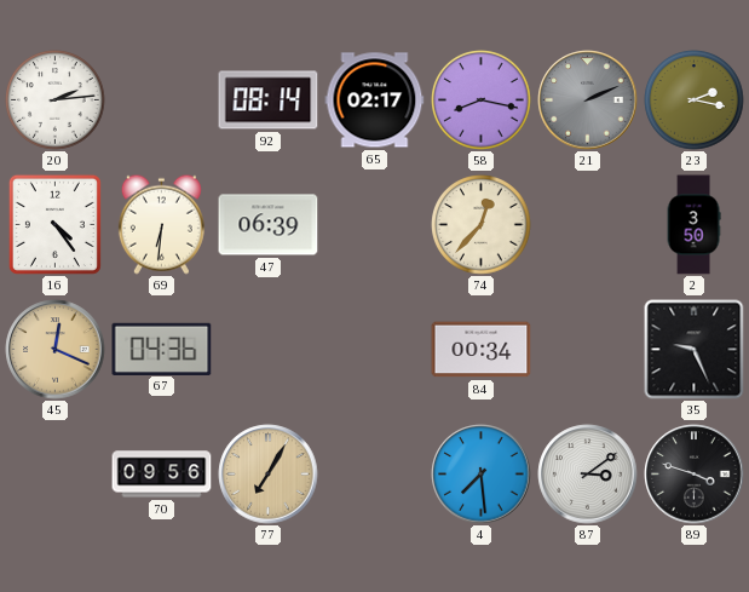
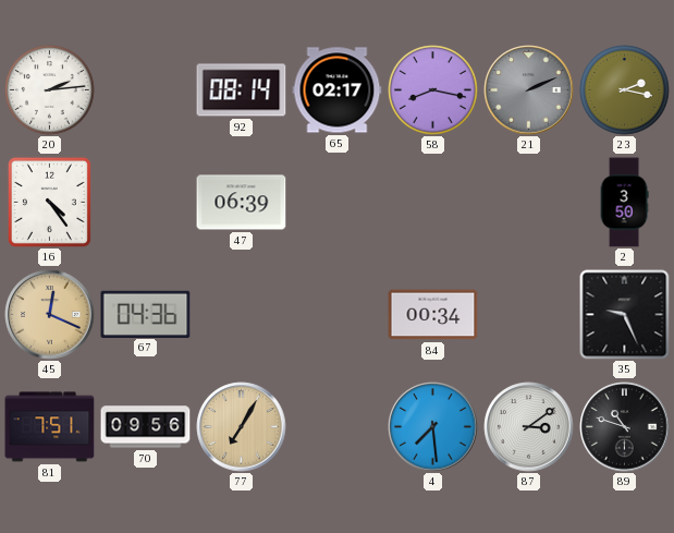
69: 6:31 -> none
74: 12:37 -> none
81: none -> 7:51
89: 3:48 -> 10:48
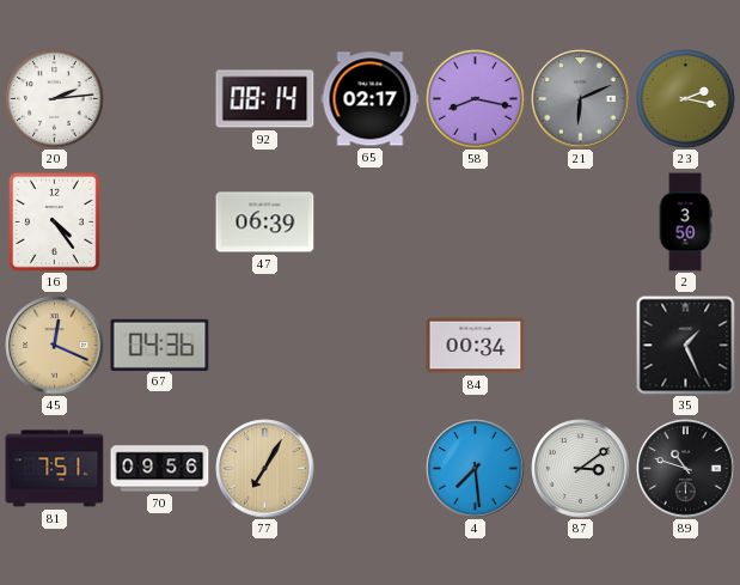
21: 2:11 -> 6:11
35: 9:26 -> 1:26
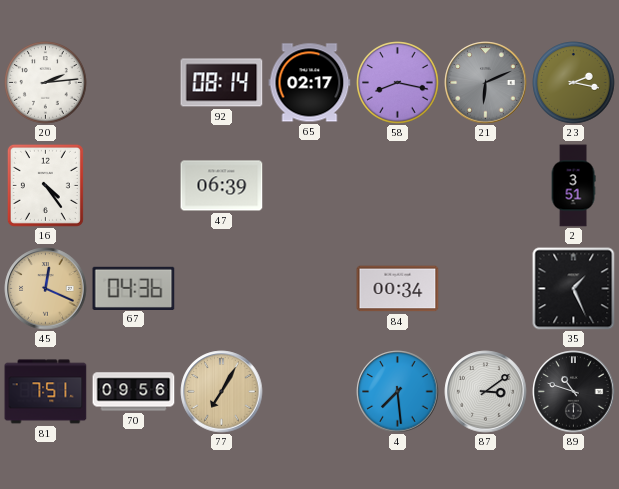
2: 3:50 -> 3:51
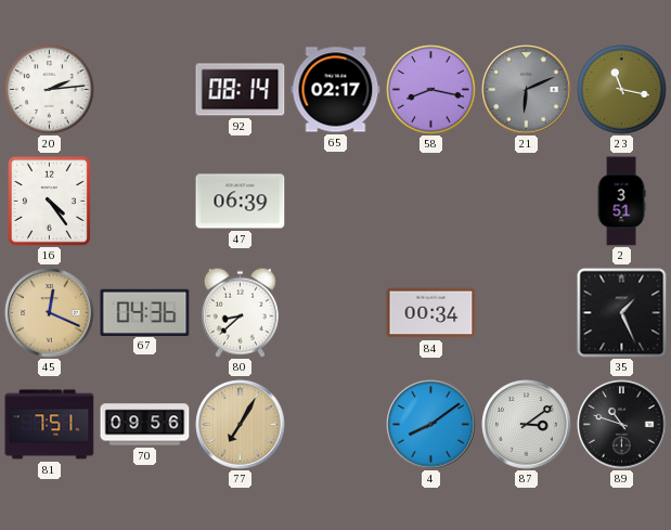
23: 2:17 -> 11:17
80: none -> 8:38
4: 7:29 -> 8:09
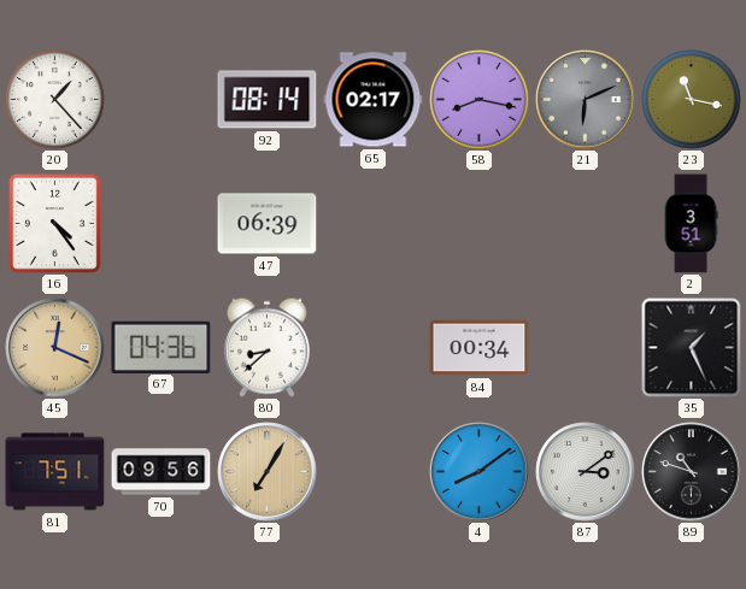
20: 2:14 -> 1:23
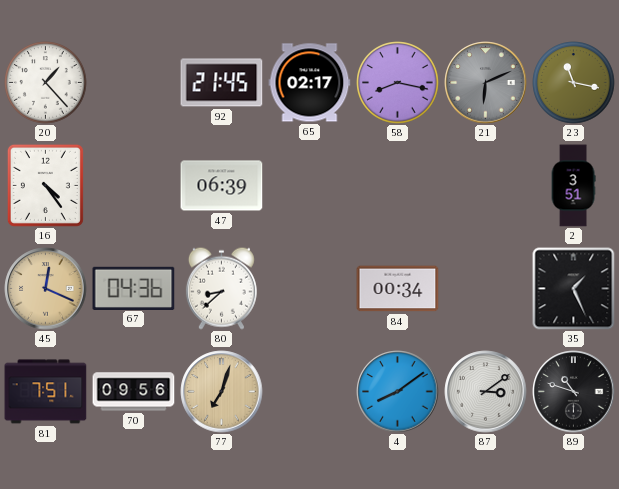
92: 08:14 -> 21:45
77: 7:05 -> 7:03
